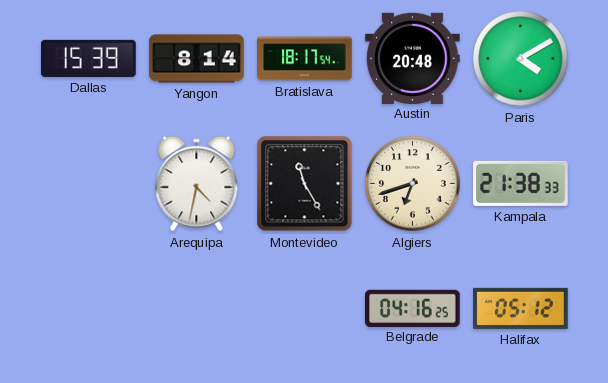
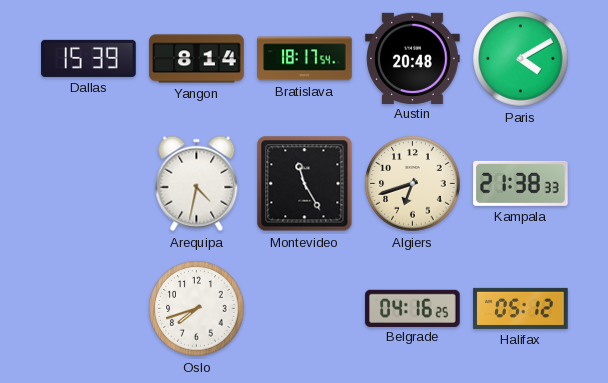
Oslo: none -> 7:42
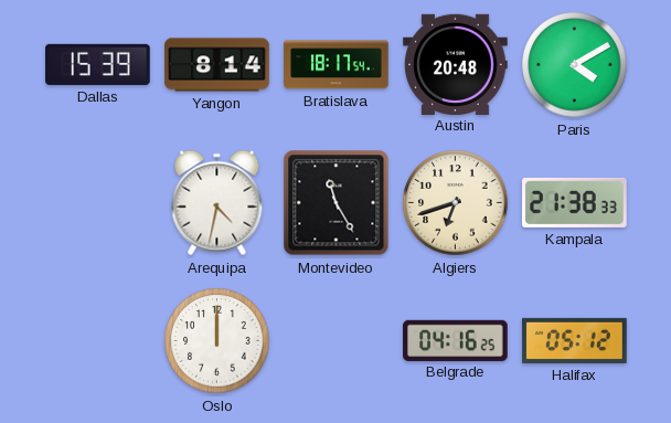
Oslo: 7:42 -> 12:00
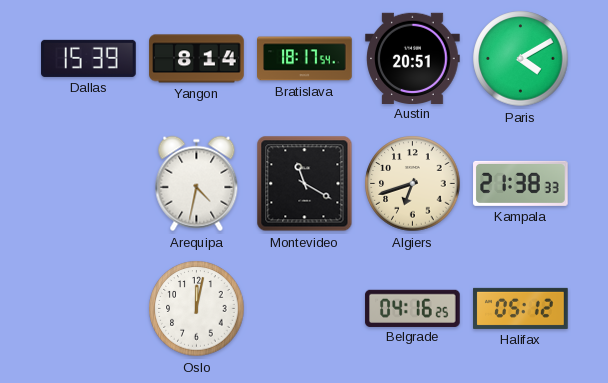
Austin: 20:48 -> 20:51
Montevideo: 11:25 -> 11:20
Oslo: 12:00 -> 12:02
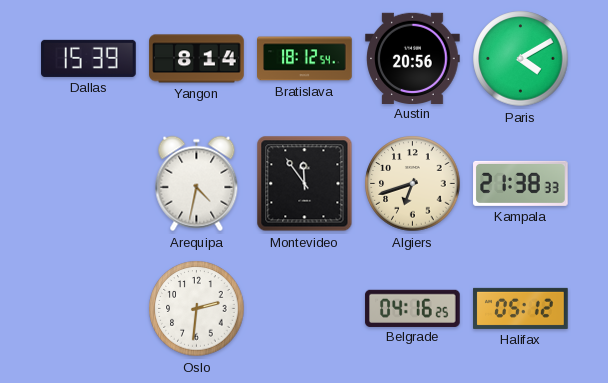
Bratislava: 18:17 -> 18:12
Austin: 20:51 -> 20:56
Montevideo: 11:20 -> 11:54
Oslo: 12:02 -> 2:31
